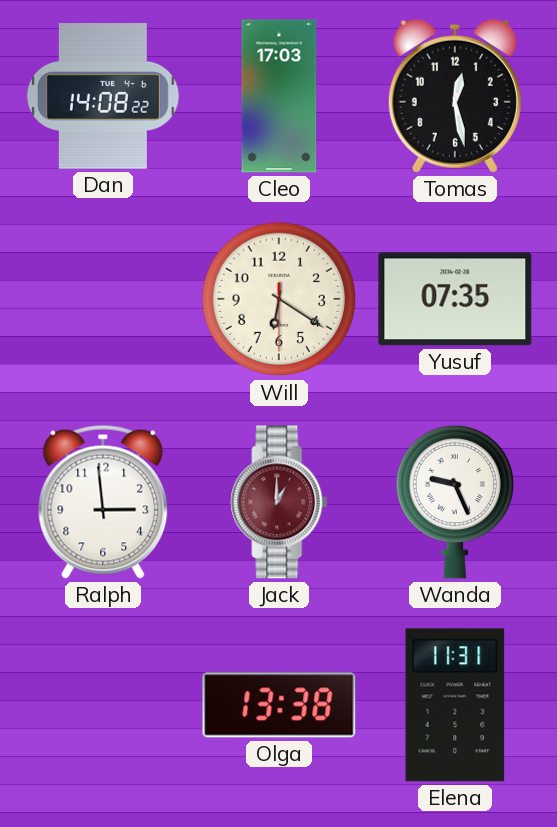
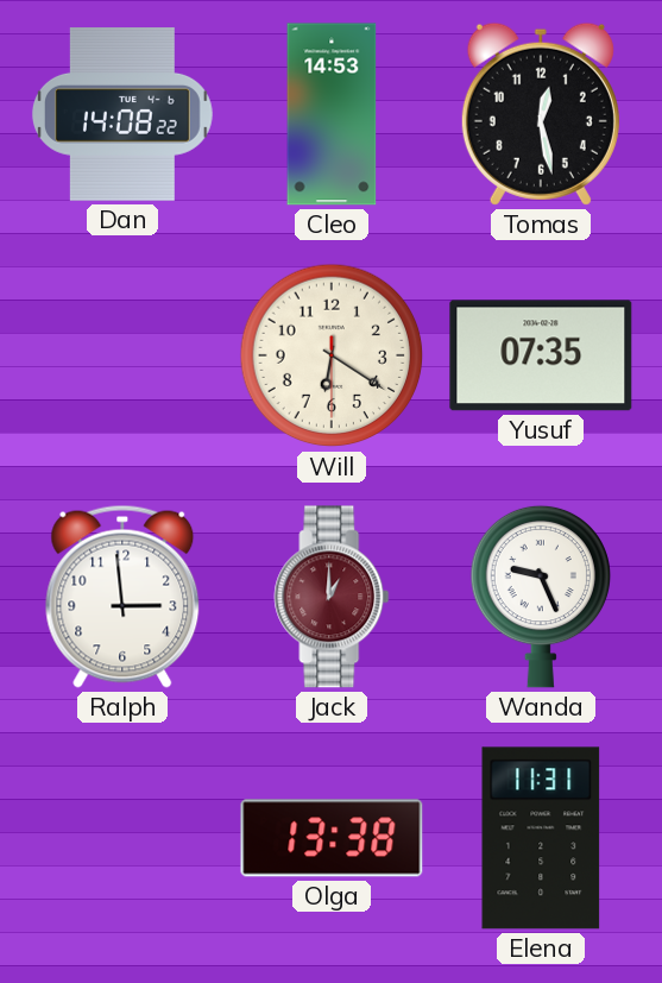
Cleo: 17:03 -> 14:53
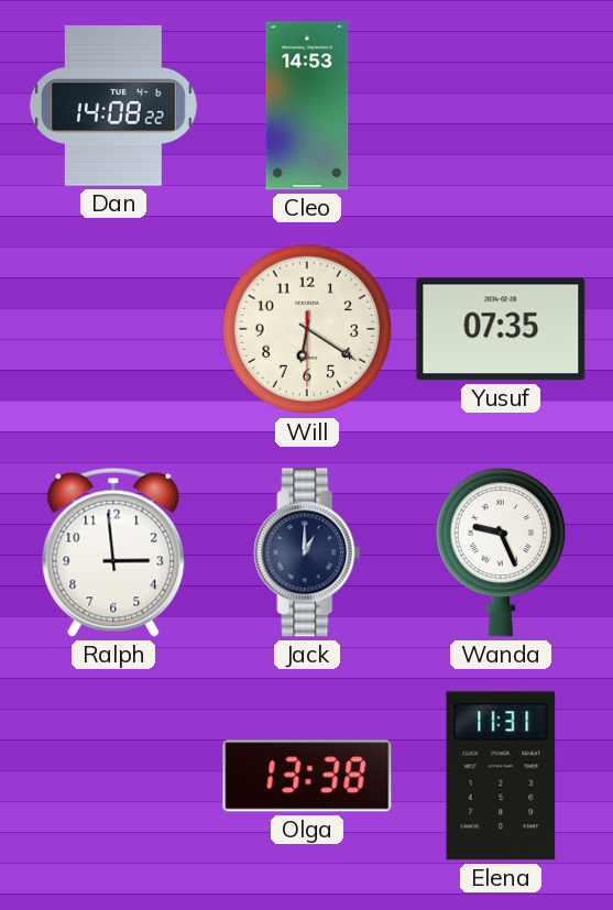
Tomas: 12:28 -> none
Jack dial: burgundy -> navy
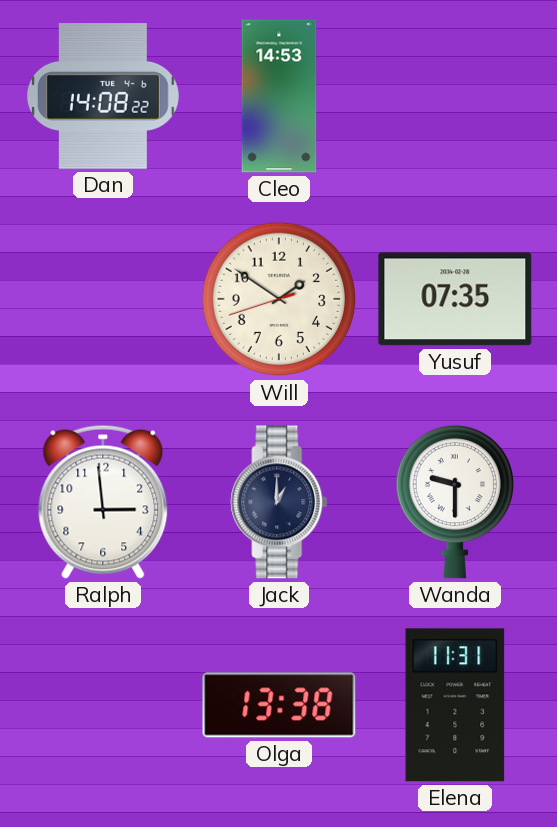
Will: 6:20 -> 1:50
Wanda: 9:26 -> 9:30
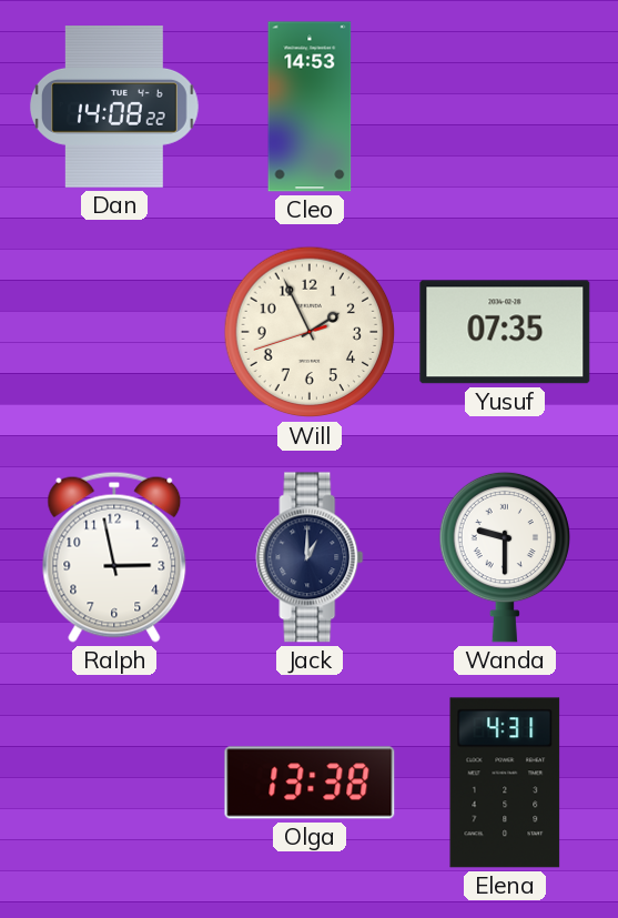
Will: 1:50 -> 1:55
Ralph: 2:59 -> 2:58
Elena: 11:31 -> 4:31
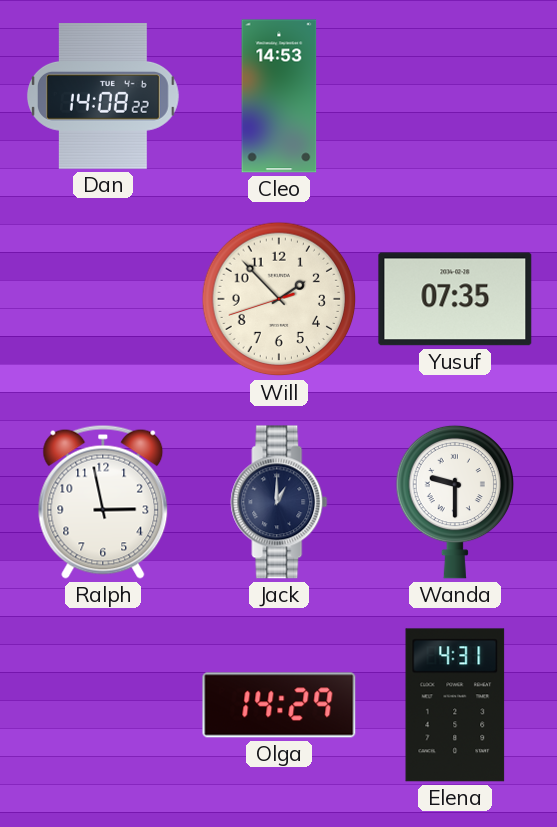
Will: 1:55 -> 1:52
Olga: 13:38 -> 14:29
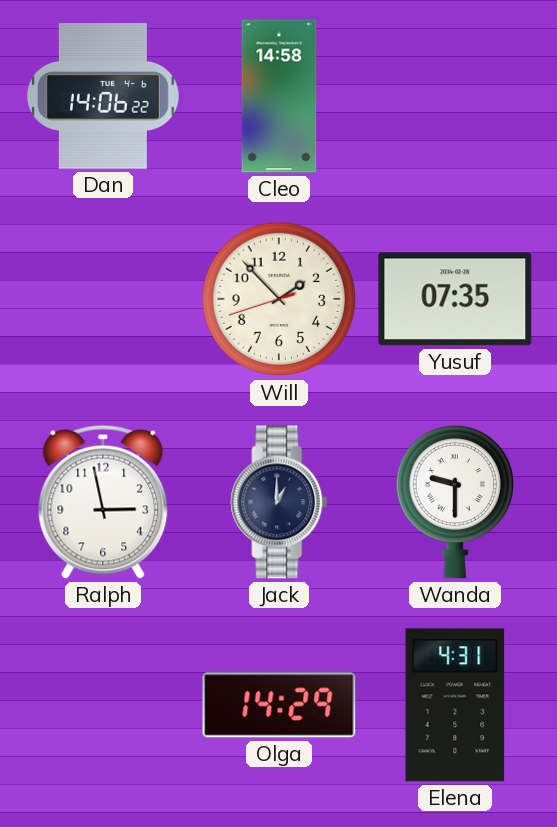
Dan: 14:08 -> 14:06
Cleo: 14:53 -> 14:58
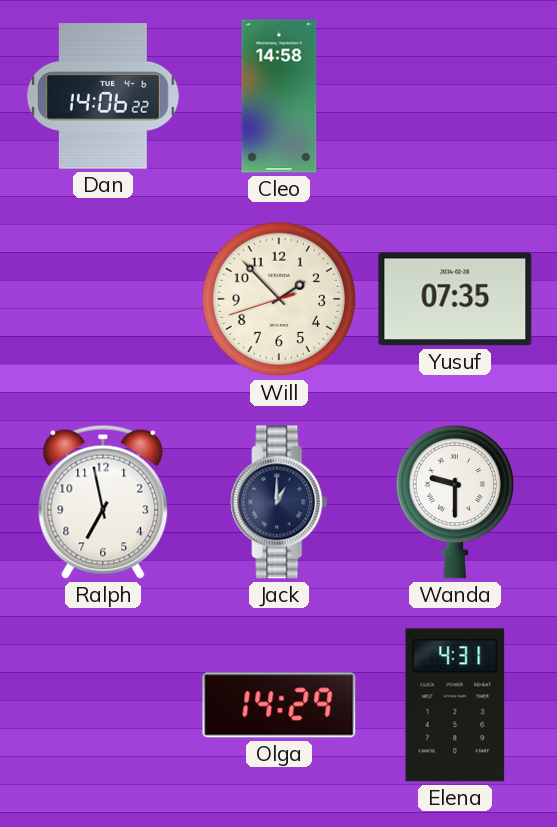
Ralph: 2:58 -> 6:58
